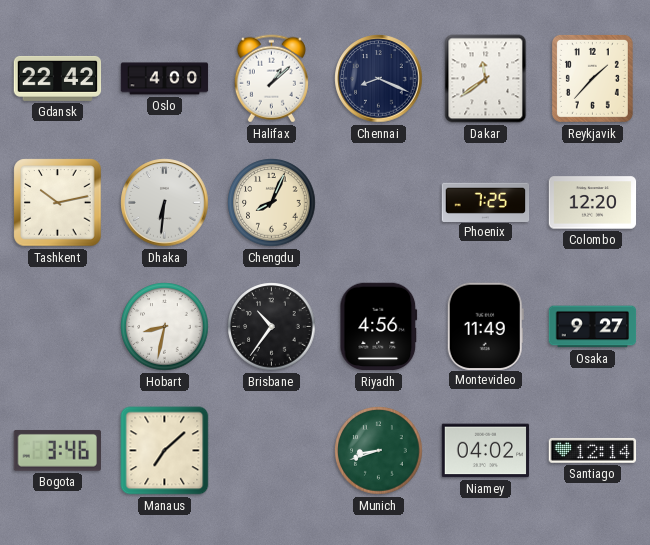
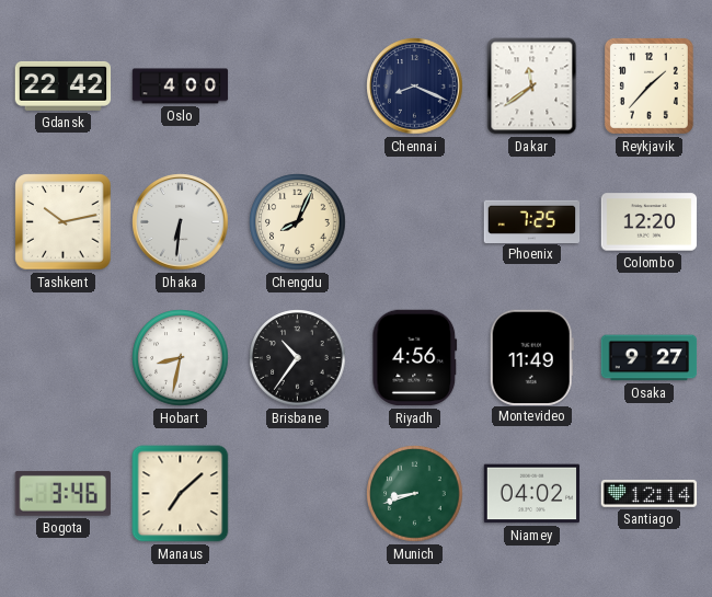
Halifax: 1:08 -> none
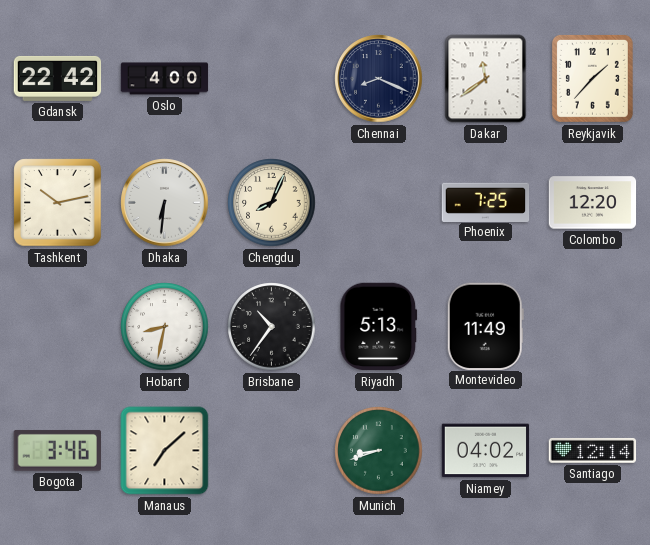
Riyadh: 4:56 -> 5:13
Osaka: 9:27 -> none
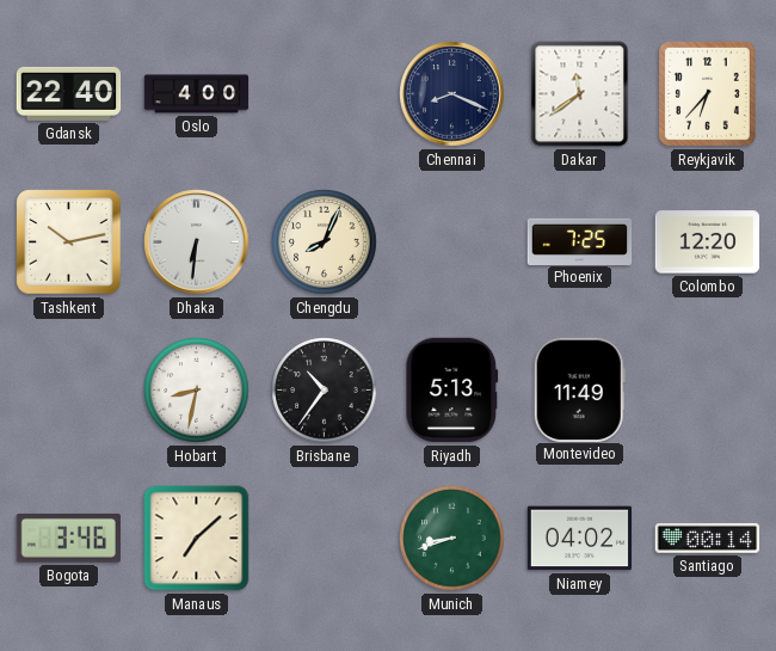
Gdansk: 22:42 -> 22:40
Reykjavik: 1:37 -> 6:37
Santiago: 12:14 -> 00:14
